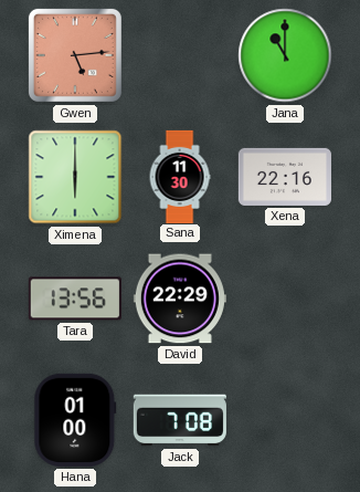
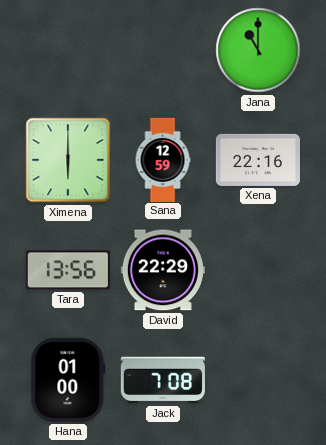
Gwen: 5:14 -> none
Sana: 11:30 -> 12:59
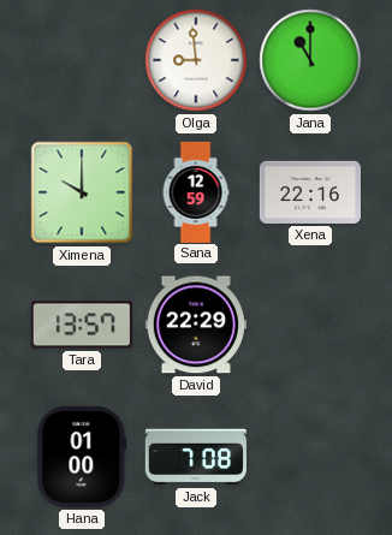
Olga: none -> 8:59
Ximena: 6:00 -> 10:00
Tara: 13:56 -> 13:57
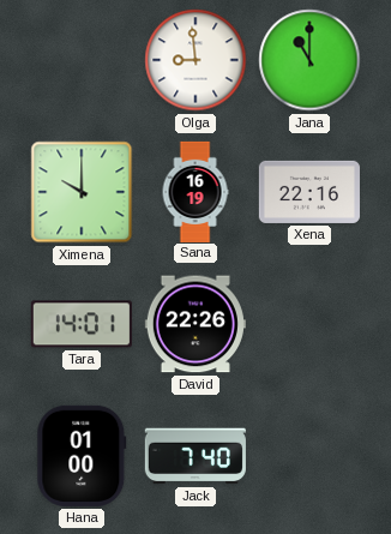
Sana: 12:59 -> 16:19
Tara: 13:57 -> 14:01
David: 22:29 -> 22:26
Jack: 7:08 -> 7:40
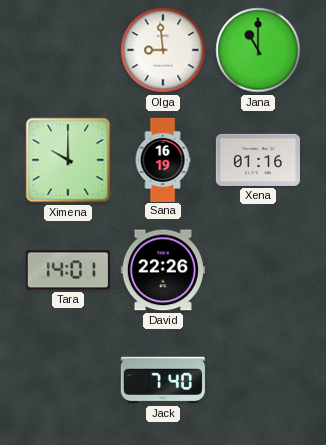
Xena: 22:16 -> 01:16
Hana: 01:00 -> none
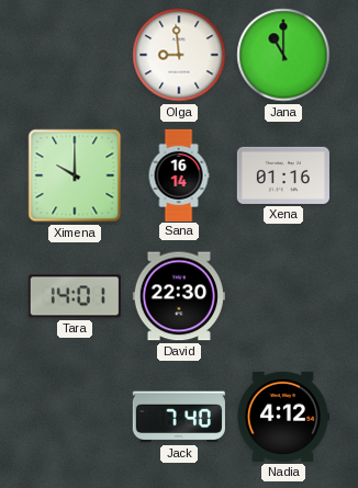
Sana: 16:19 -> 16:14
David: 22:26 -> 22:30
Nadia: none -> 4:12
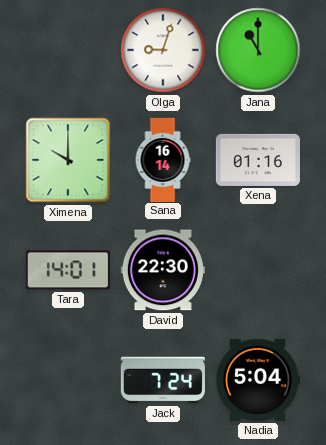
Olga: 8:59 -> 9:03
Jack: 7:40 -> 7:24
Nadia: 4:12 -> 5:04
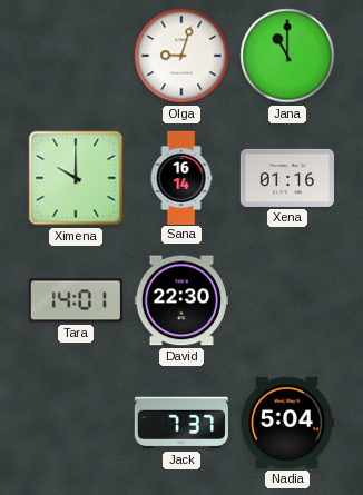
Jack: 7:24 -> 7:37
